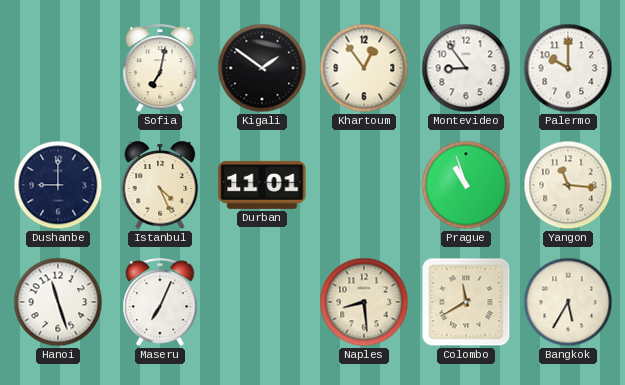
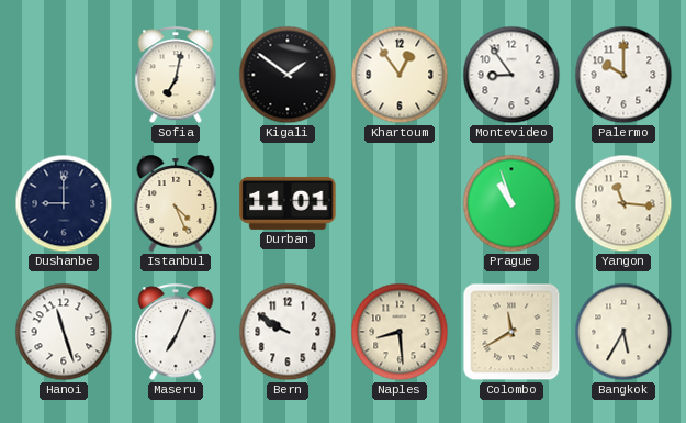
Bern: none -> 9:50
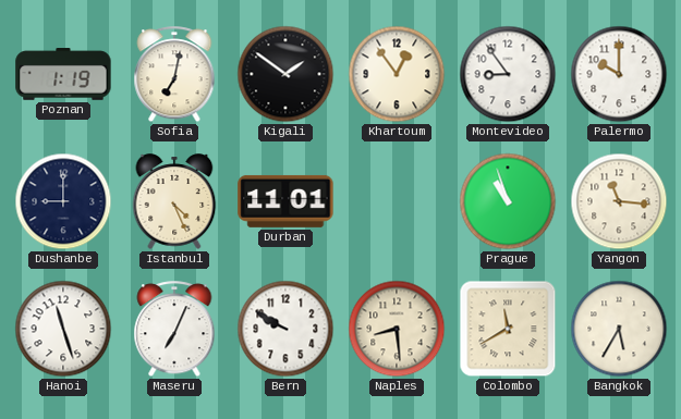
Poznan: none -> 1:19
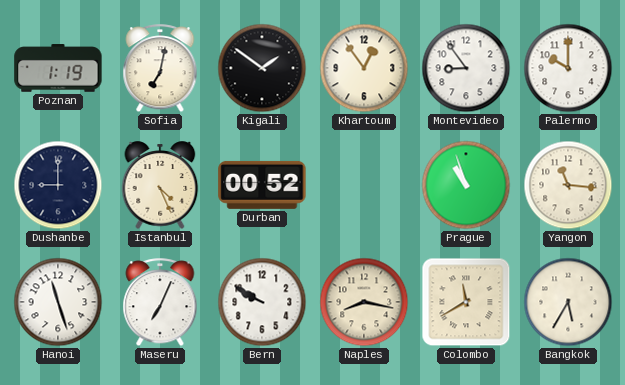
Durban: 11:01 -> 00:52
Naples: 8:29 -> 8:17
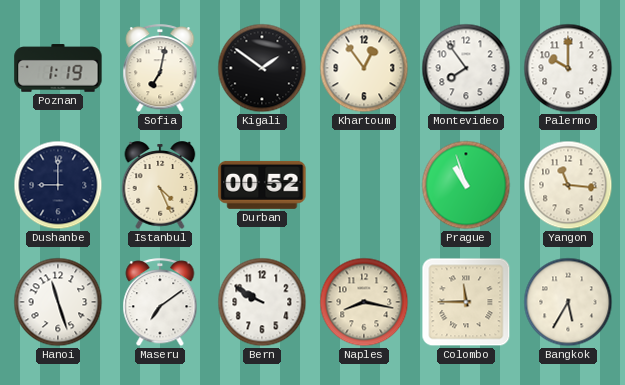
Montevideo: 8:54 -> 7:54
Maseru: 7:04 -> 7:09
Colombo: 11:40 -> 11:45
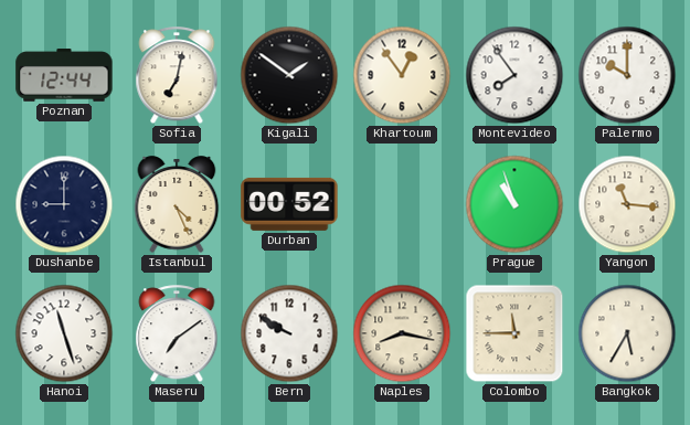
Poznan: 1:19 -> 12:44
